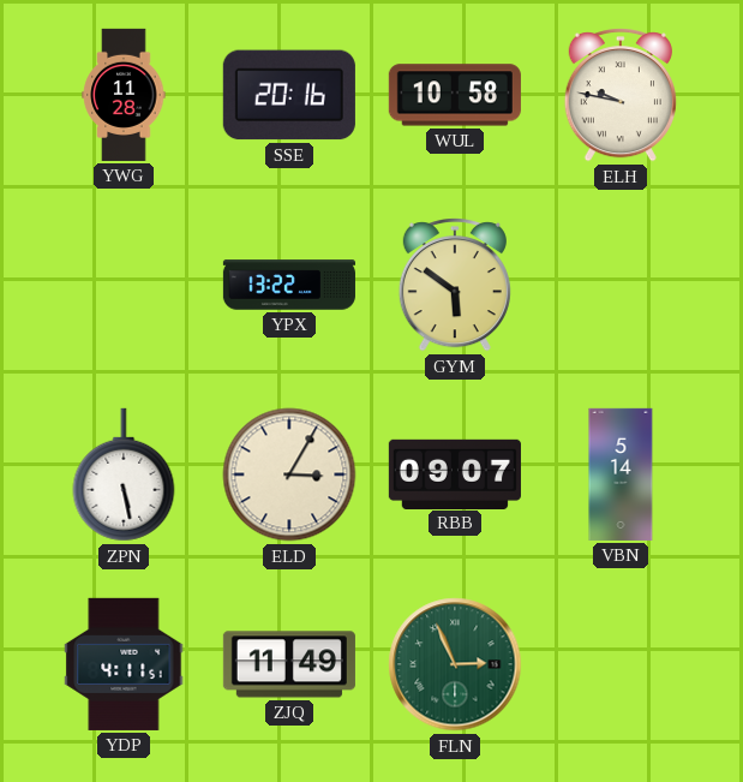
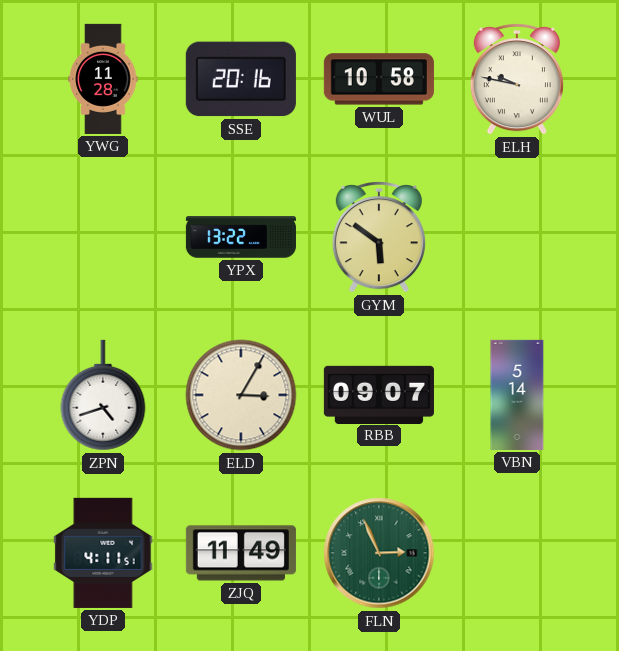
ZPN: 5:28 -> 4:42
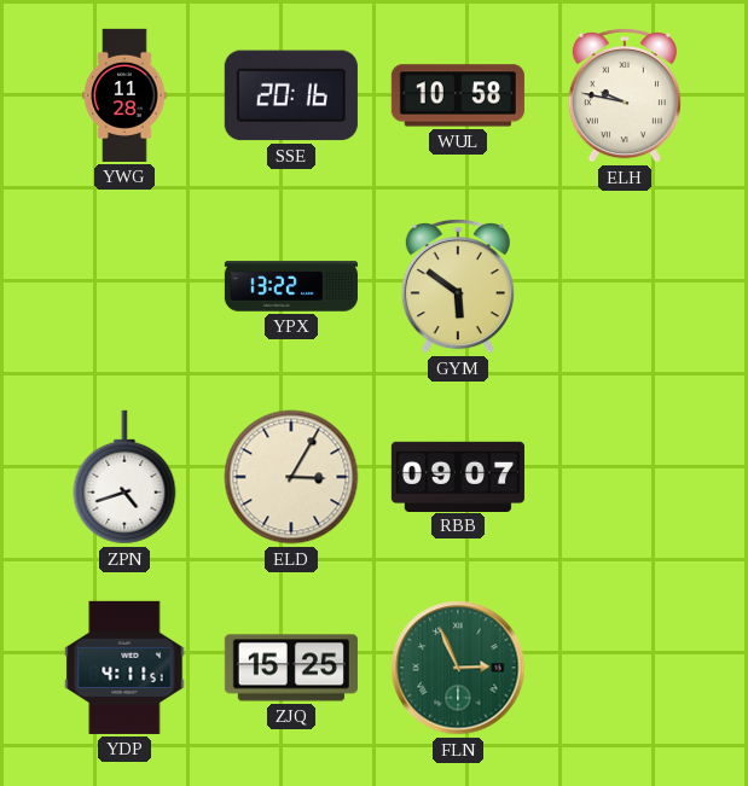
VBN: 5:14 -> none
ZJQ: 11:49 -> 15:25
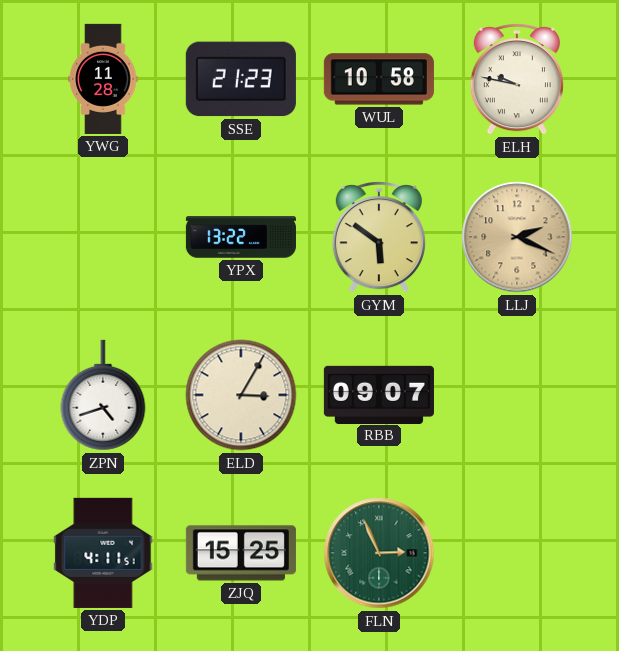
SSE: 20:16 -> 21:23
LLJ: none -> 2:19
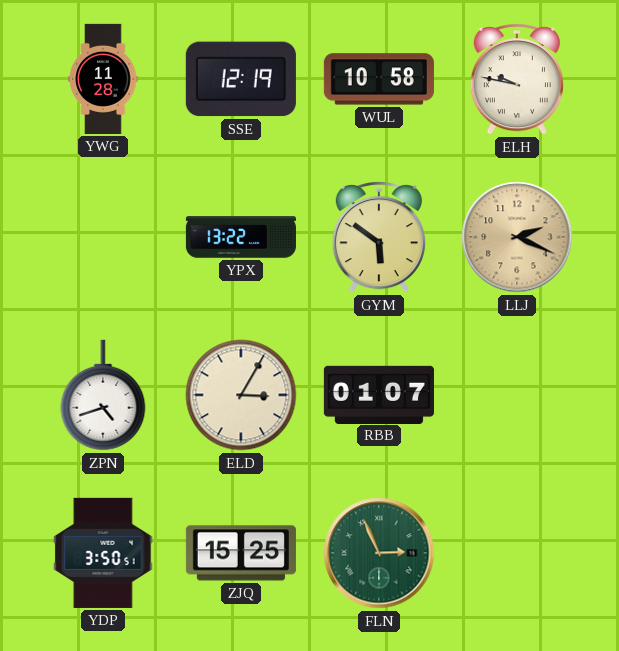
SSE: 21:23 -> 12:19
RBB: 09:07 -> 01:07
YDP: 4:11 -> 3:50
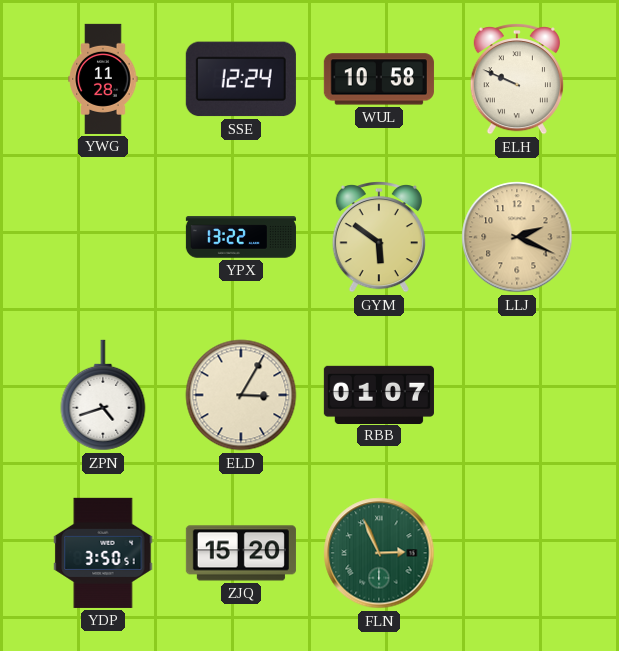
SSE: 12:19 -> 12:24
ELH: 9:47 -> 9:49
ZJQ: 15:25 -> 15:20
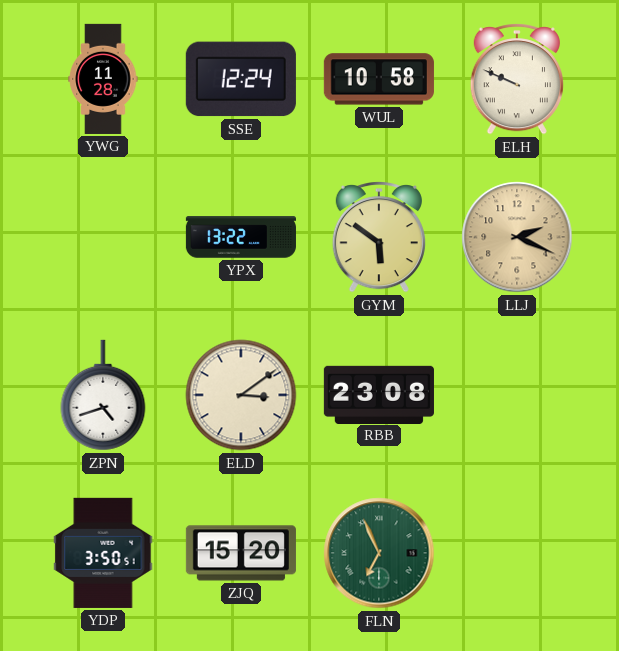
ELD: 3:05 -> 3:09
RBB: 01:07 -> 23:08
FLN: 2:56 -> 6:56
